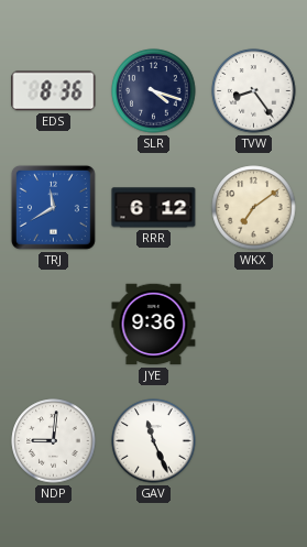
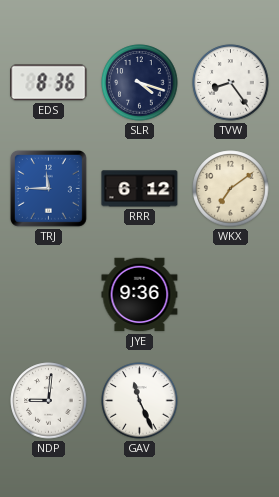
TRJ: 11:40 -> 11:45
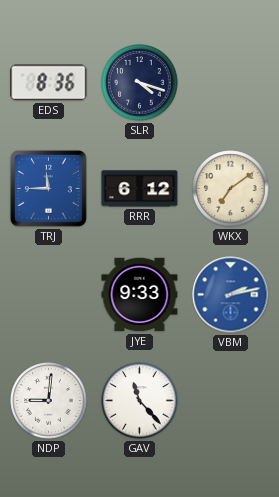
TVW: 8:24 -> none
JYE: 9:36 -> 9:33
VBM: none -> 2:13
GAV: 11:26 -> 11:23
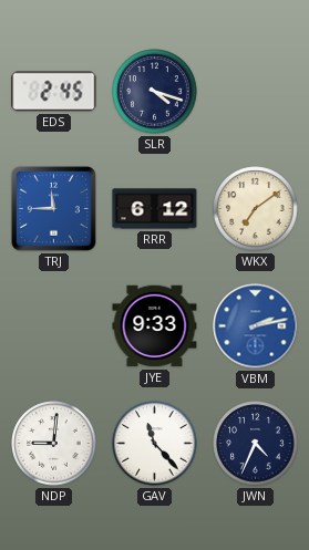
EDS: 8:36 -> 2:45
JWN: none -> 4:34
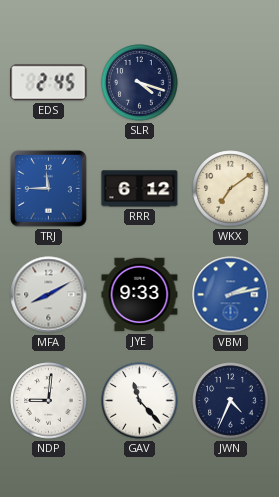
MFA: none -> 8:10
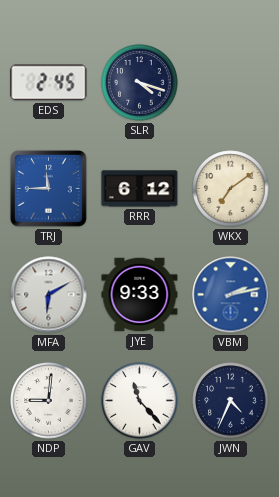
MFA: 8:10 -> 6:10
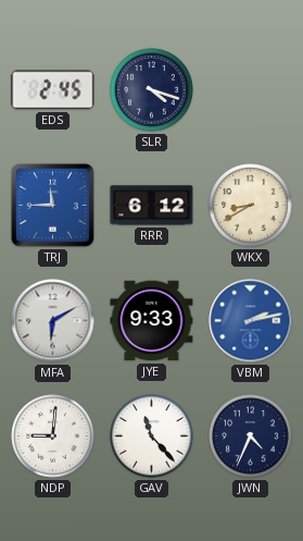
WKX: 7:09 -> 8:40
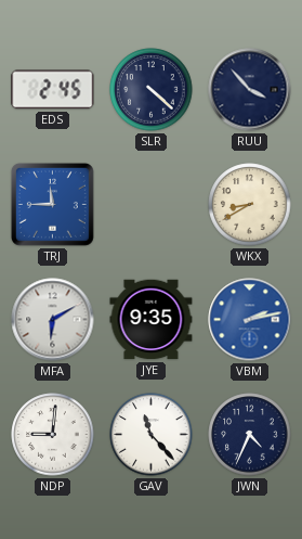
SLR: 4:18 -> 4:22
RUU: none -> 3:53
RRR: 6:12 -> none
JYE: 9:33 -> 9:35
